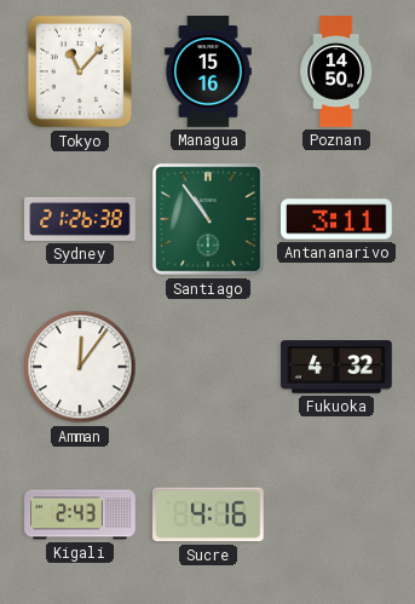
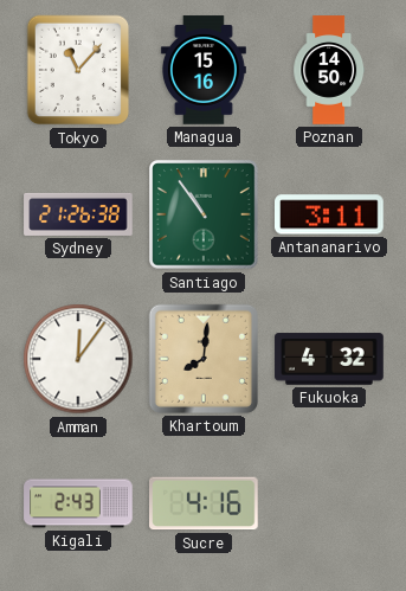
Khartoum: none -> 8:01
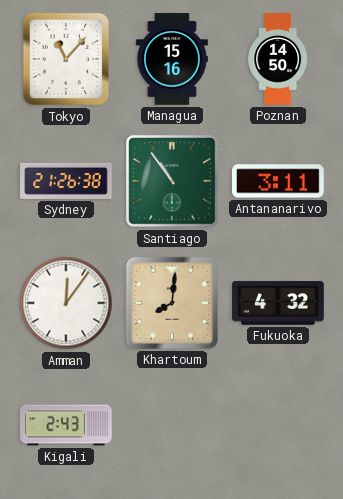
Sucre: 4:16 -> none
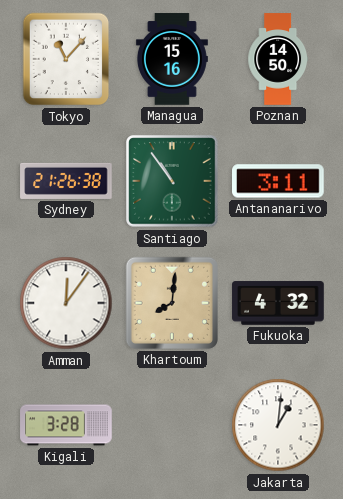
Kigali: 2:43 -> 3:28
Jakarta: none -> 1:01
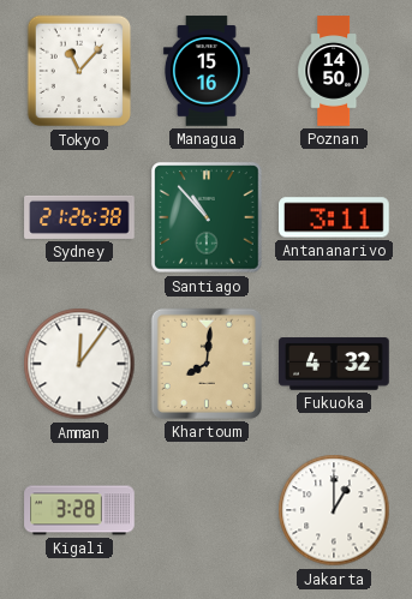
Santiago: 10:54 -> 10:53
Jakarta: 1:01 -> 1:00
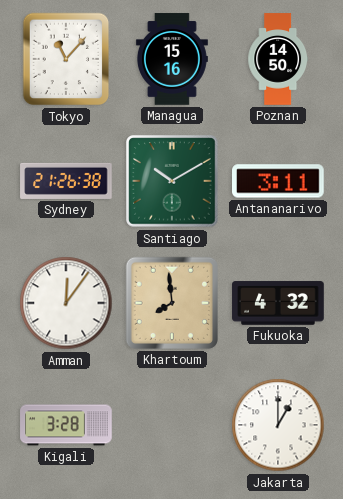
Santiago: 10:53 -> 10:10
Khartoum: 8:01 -> 7:59
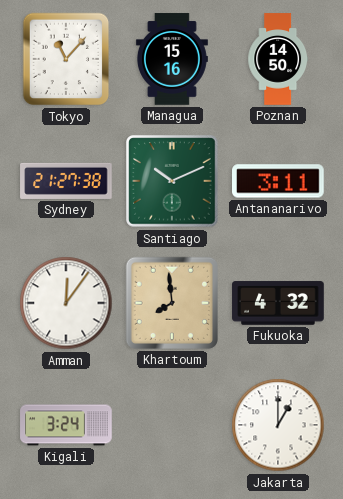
Sydney: 21:26 -> 21:27
Santiago: 10:10 -> 10:11
Kigali: 3:28 -> 3:24
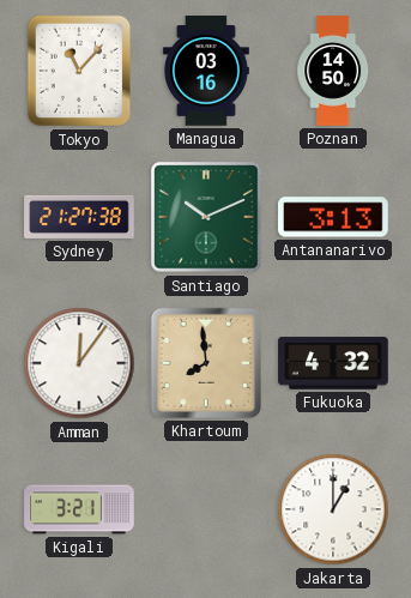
Managua: 15:16 -> 03:16
Antananarivo: 3:11 -> 3:13
Kigali: 3:24 -> 3:21
